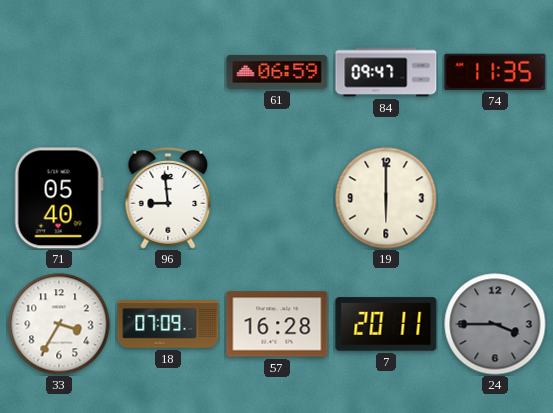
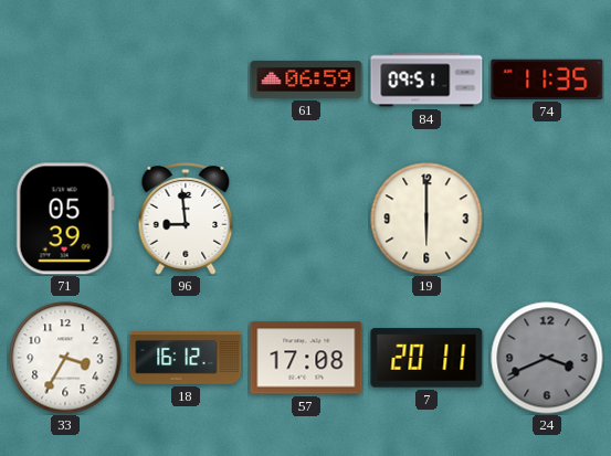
84: 09:47 -> 09:51
71: 05:40 -> 05:39
18: 07:09 -> 16:12
57: 16:28 -> 17:08
24: 3:45 -> 3:41
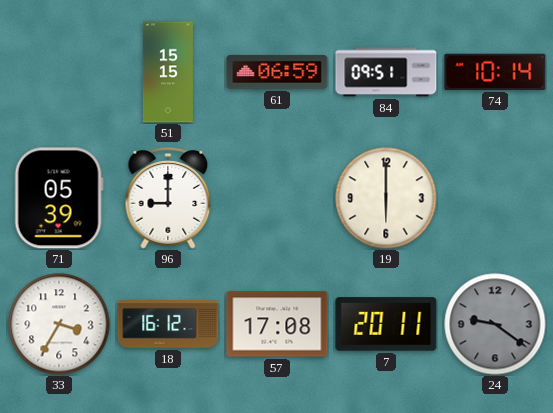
51: none -> 15:15
74: 11:35 -> 10:14
96: 8:59 -> 9:00
24: 3:41 -> 9:21
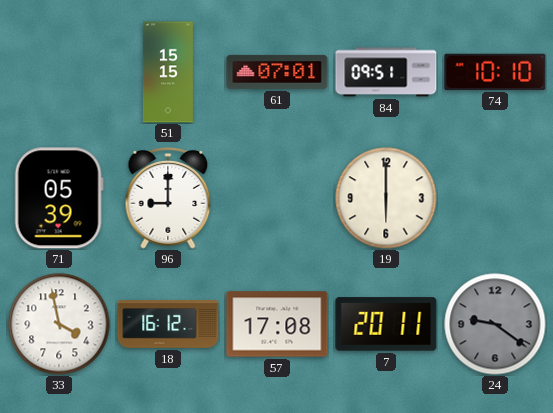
61: 06:59 -> 07:01
74: 10:14 -> 10:10
33: 3:35 -> 3:58
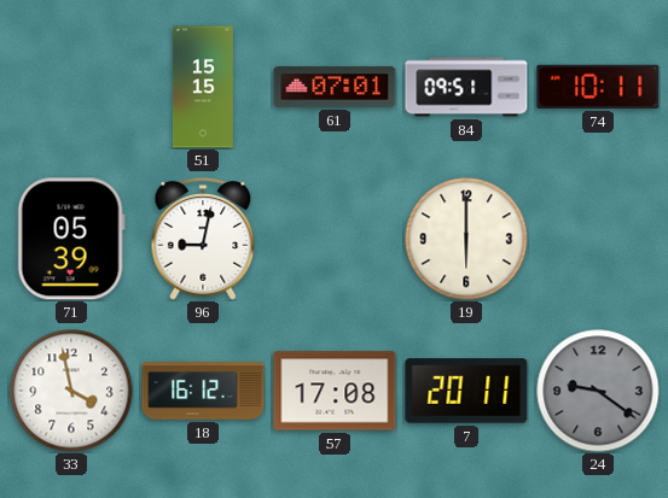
74: 10:10 -> 10:11
96: 9:00 -> 9:02
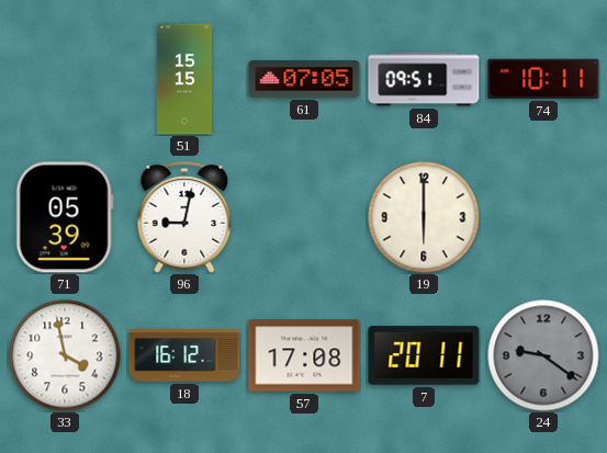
61: 07:01 -> 07:05
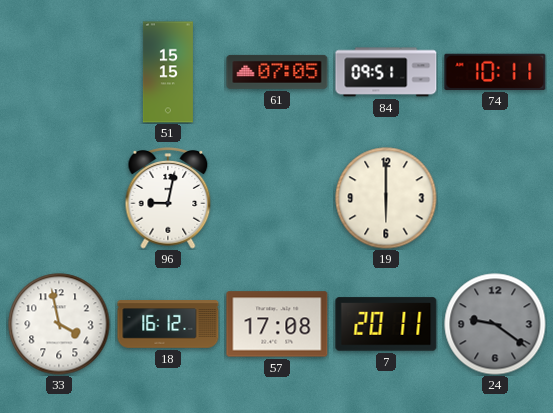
71: 05:39 -> none
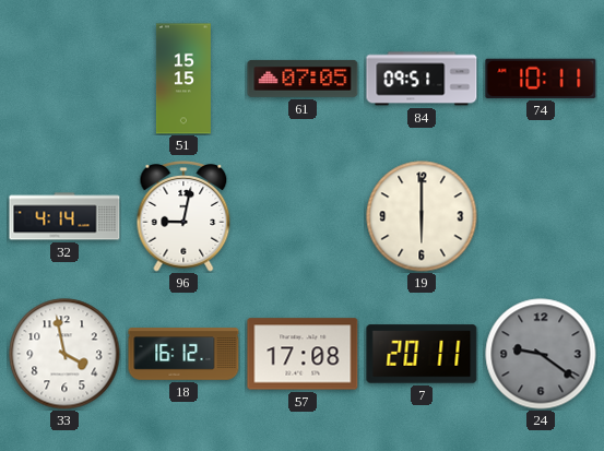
32: none -> 4:14
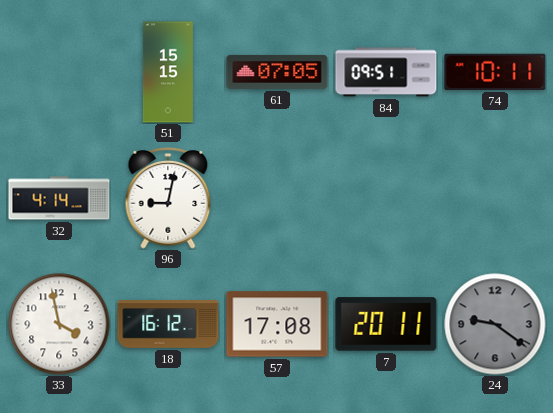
19: 6:00 -> none
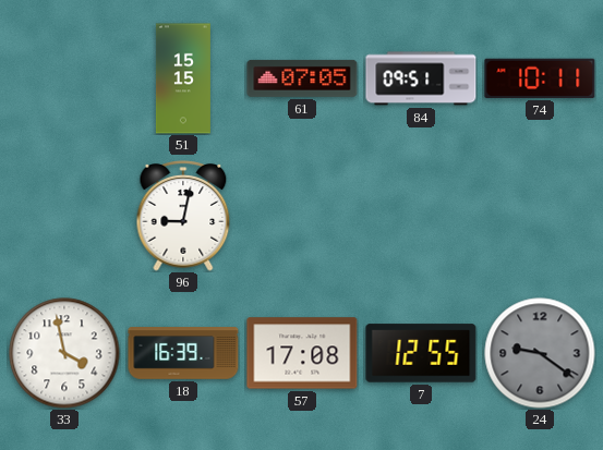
32: 4:14 -> none
18: 16:12 -> 16:39
7: 20:11 -> 12:55
